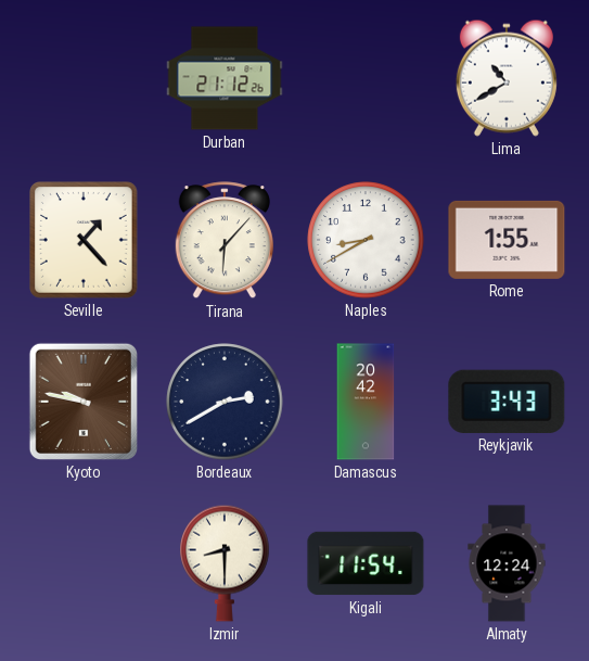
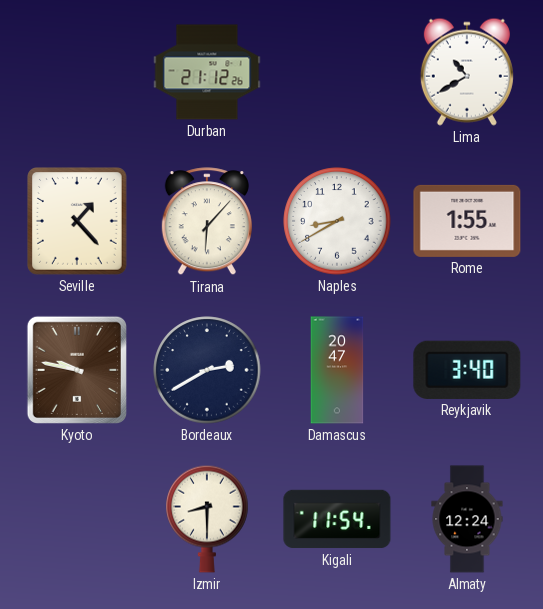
Damascus: 20:42 -> 20:47
Reykjavik: 3:43 -> 3:40
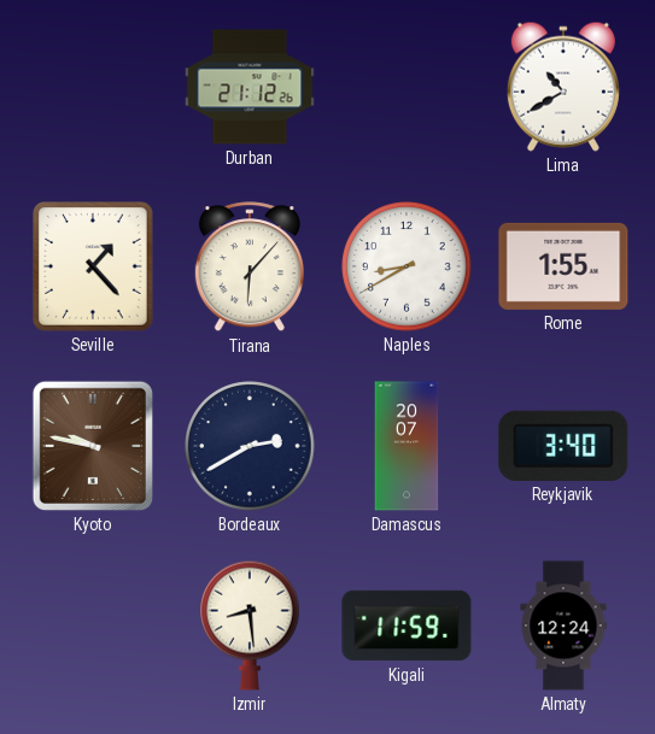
Damascus: 20:47 -> 20:07
Izmir: 8:30 -> 8:29
Kigali: 11:54 -> 11:59
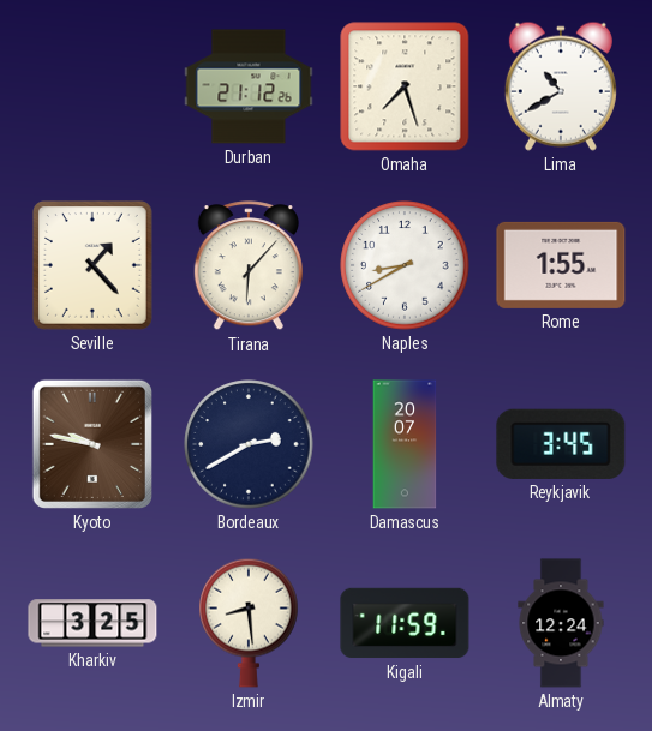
Omaha: none -> 7:27
Reykjavik: 3:40 -> 3:45
Kharkiv: none -> 3:25
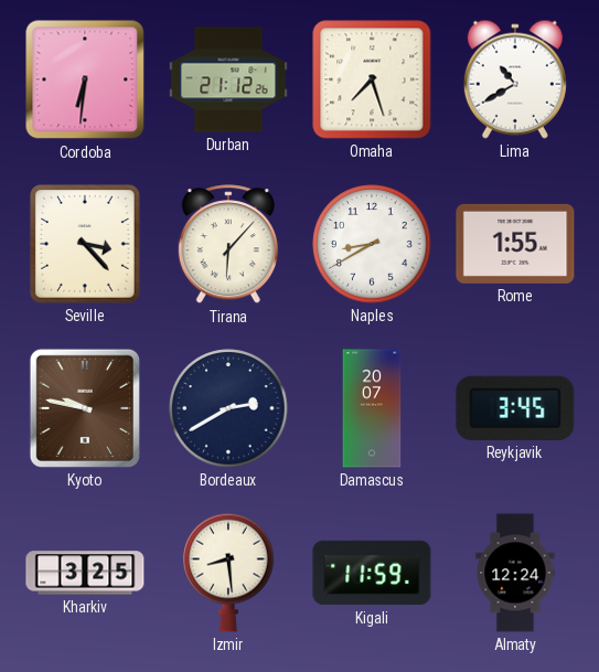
Cordoba: none -> 6:31
Seville: 1:23 -> 3:23
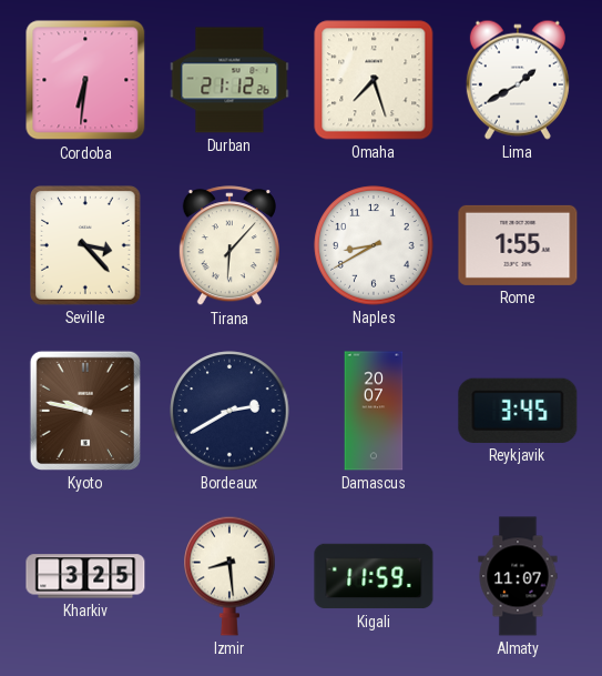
Lima: 10:40 -> 1:40
Almaty: 12:24 -> 11:07
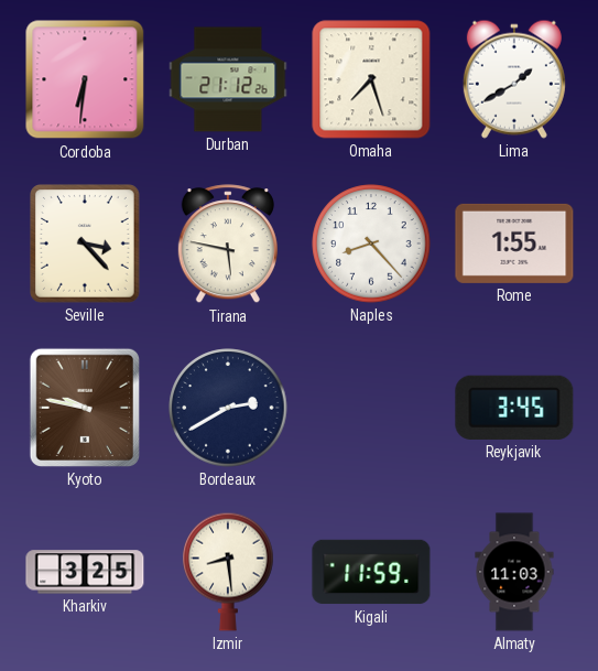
Tirana: 6:07 -> 5:47
Naples: 8:40 -> 8:23
Damascus: 20:07 -> none
Almaty: 11:07 -> 11:03
